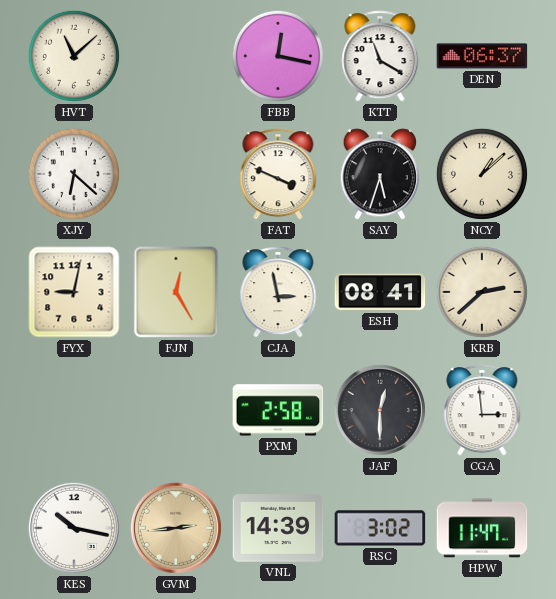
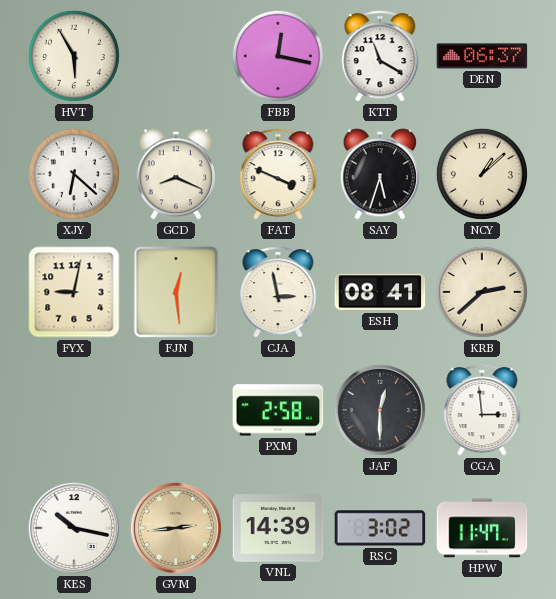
HVT: 11:08 -> 5:55
GCD: none -> 8:19
FJN: 12:25 -> 12:29
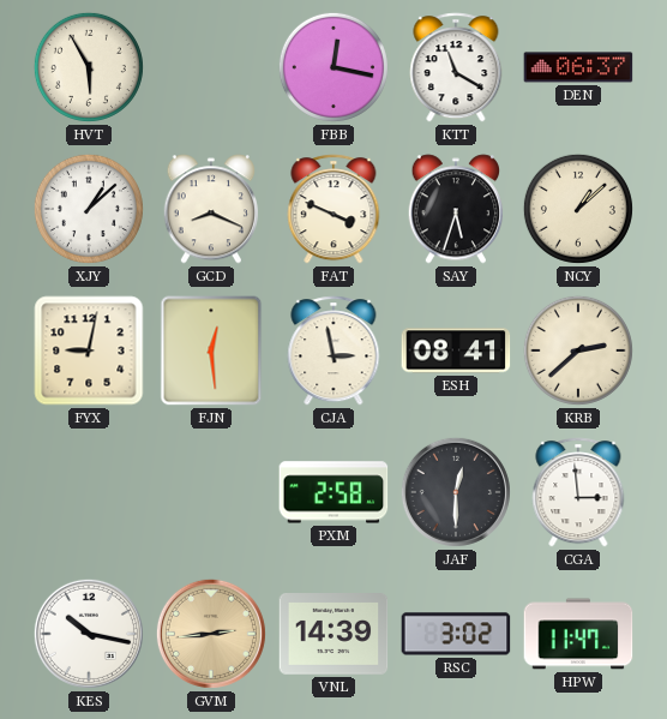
XJY: 6:22 -> 1:08
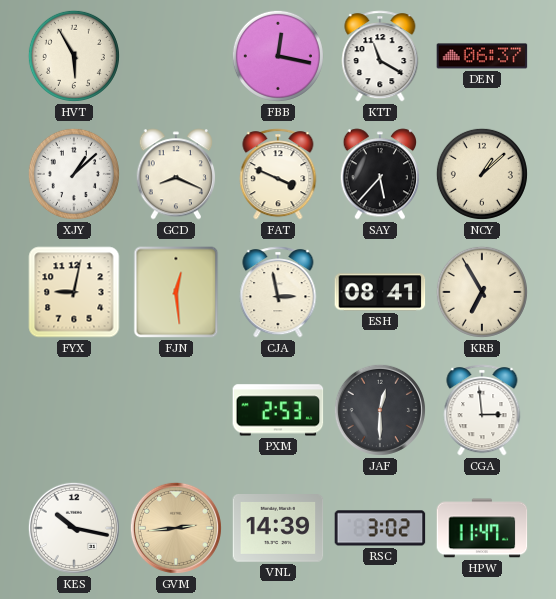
SAY: 5:33 -> 5:37
KRB: 2:38 -> 6:55
PXM: 2:58 -> 2:53
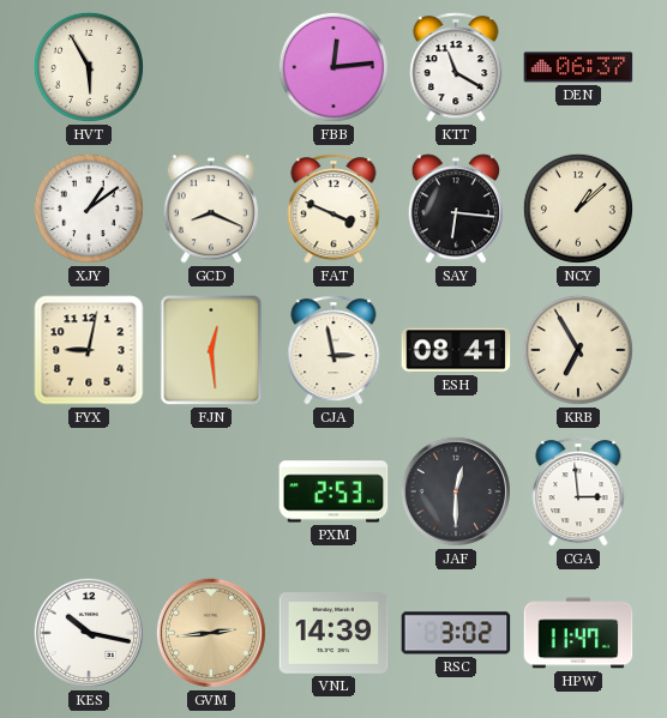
FBB: 12:17 -> 12:14
XJY: 1:08 -> 1:09
SAY: 5:37 -> 6:16
